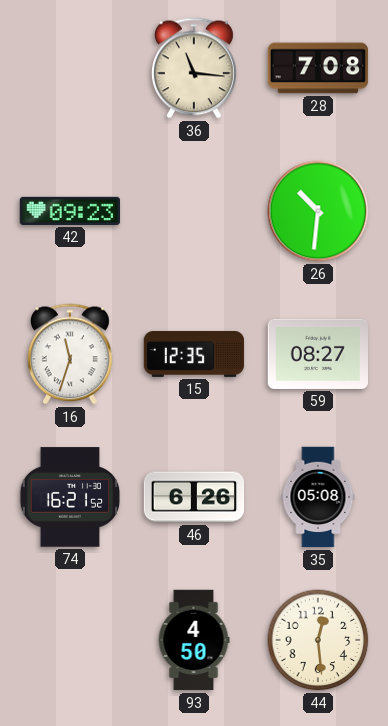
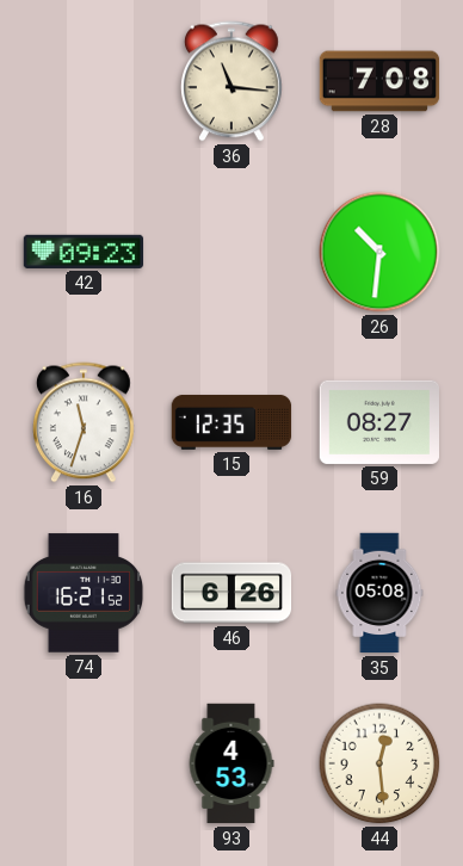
93: 4:50 -> 4:53
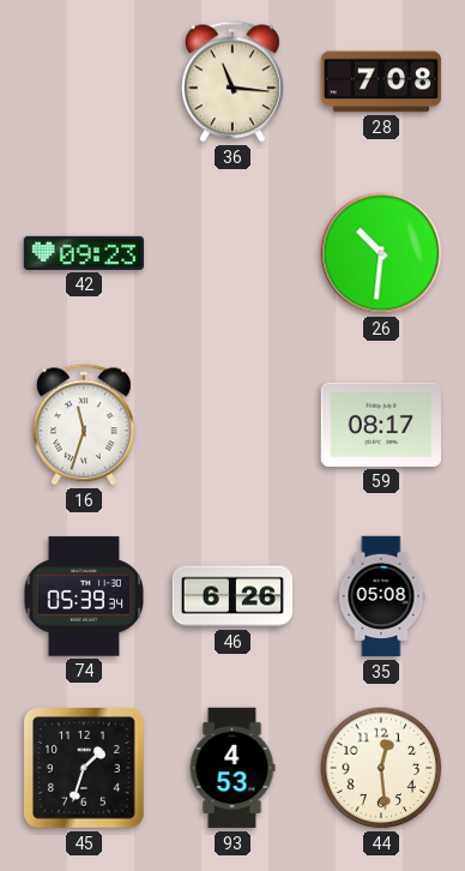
15: 12:35 -> none
59: 08:27 -> 08:17
74: 16:21 -> 05:39
45: none -> 1:33
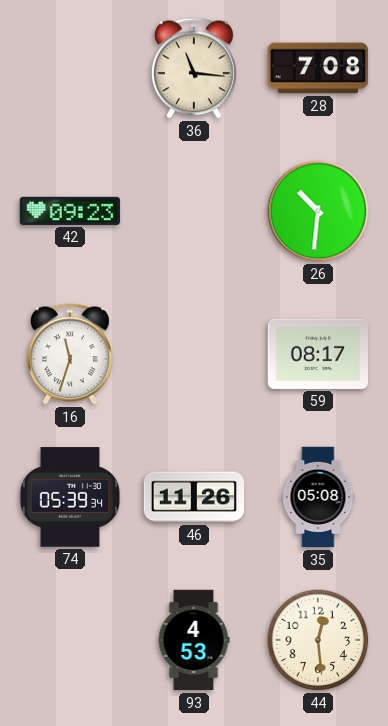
46: 6:26 -> 11:26
45: 1:33 -> none
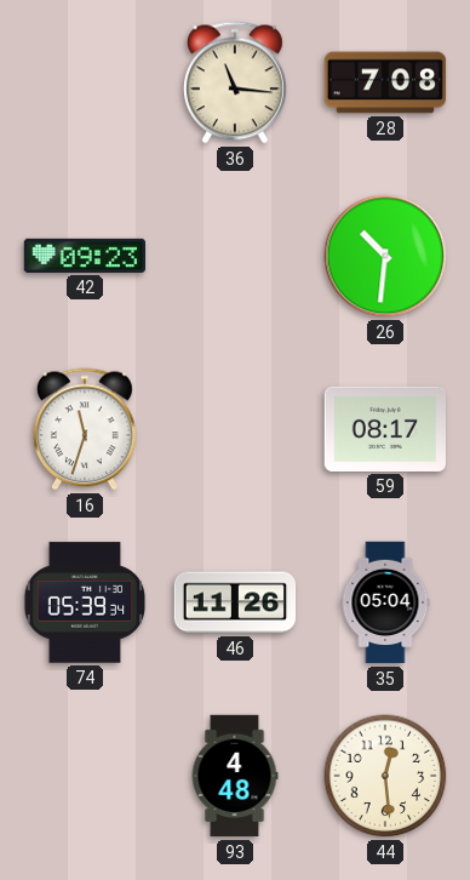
35: 05:08 -> 05:04
93: 4:53 -> 4:48
